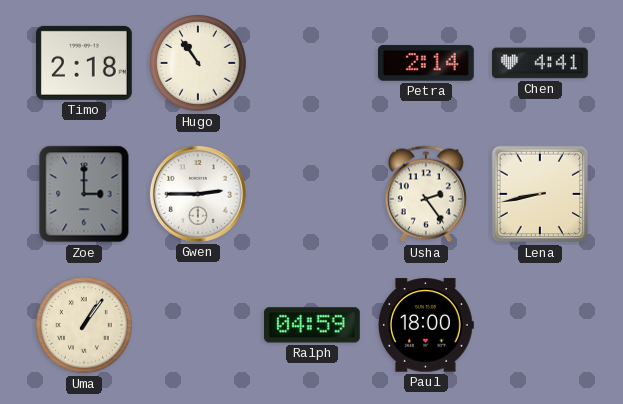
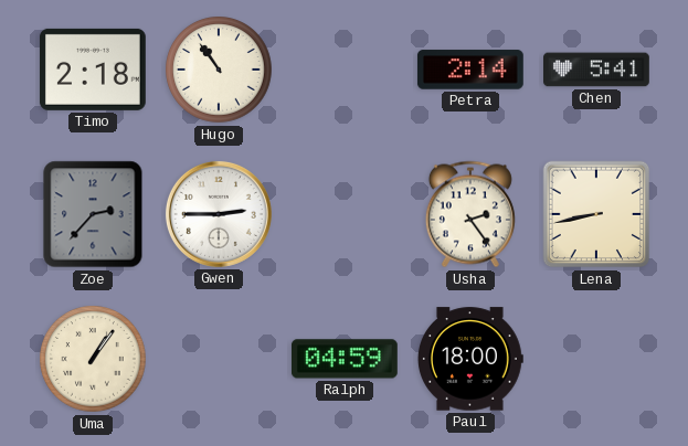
Chen: 4:41 -> 5:41
Zoe: 3:00 -> 2:37
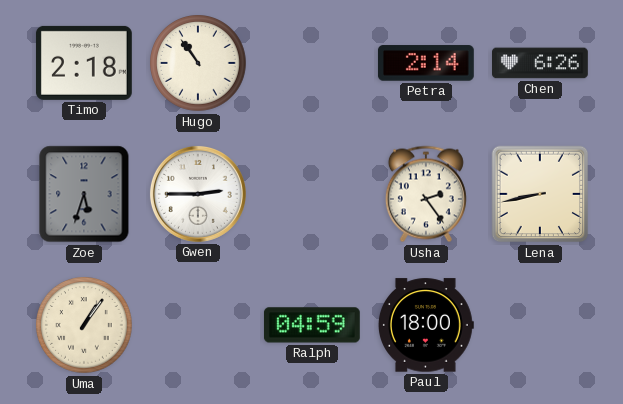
Chen: 5:41 -> 6:26
Zoe: 2:37 -> 5:33
